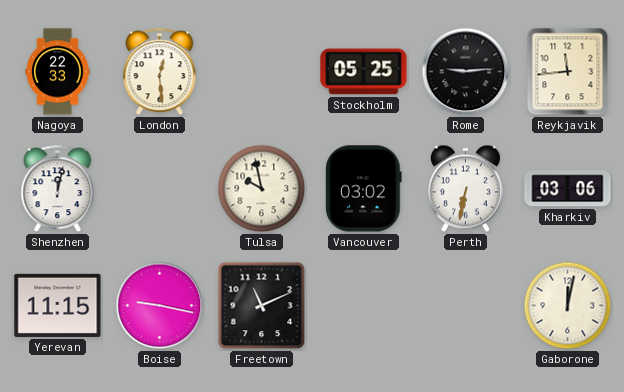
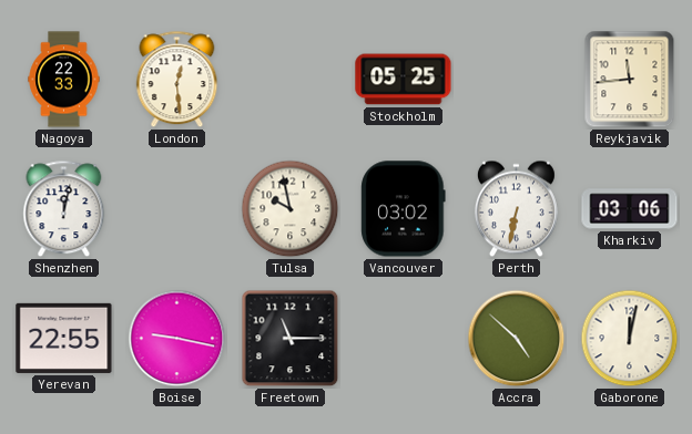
Rome: 9:14 -> none
Yerevan: 11:15 -> 22:55
Freetown: 11:11 -> 11:15
Accra: none -> 4:52
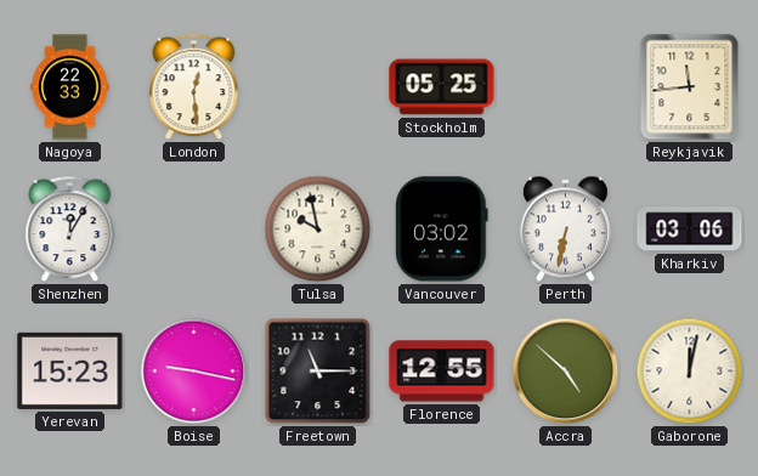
Shenzhen: 12:02 -> 12:05
Yerevan: 22:55 -> 15:23
Florence: none -> 12:55
